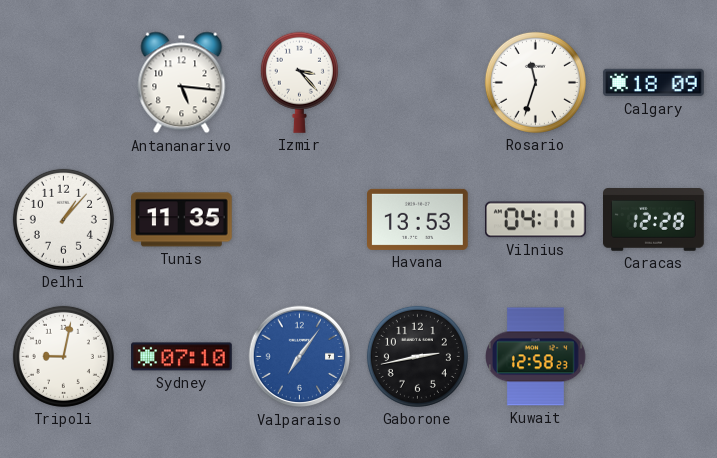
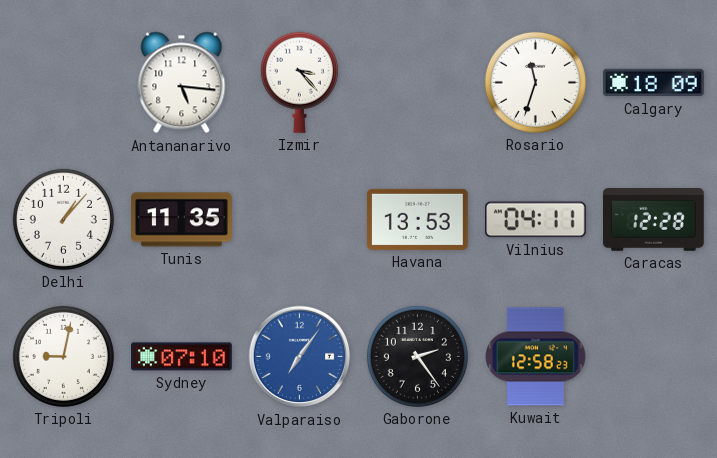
Gaborone: 2:43 -> 2:24
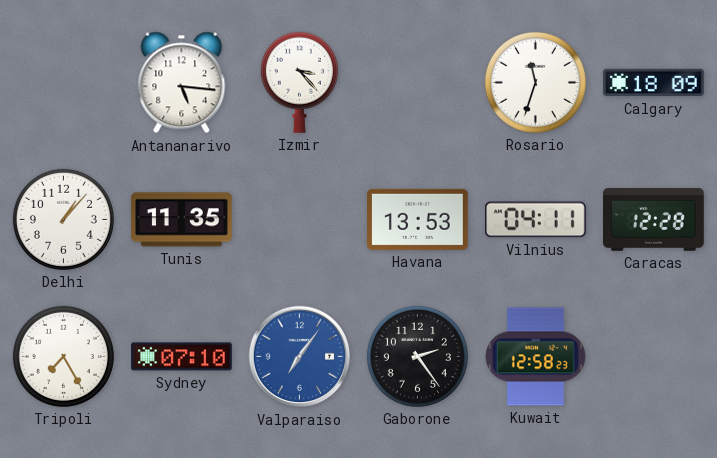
Tripoli: 9:02 -> 7:25
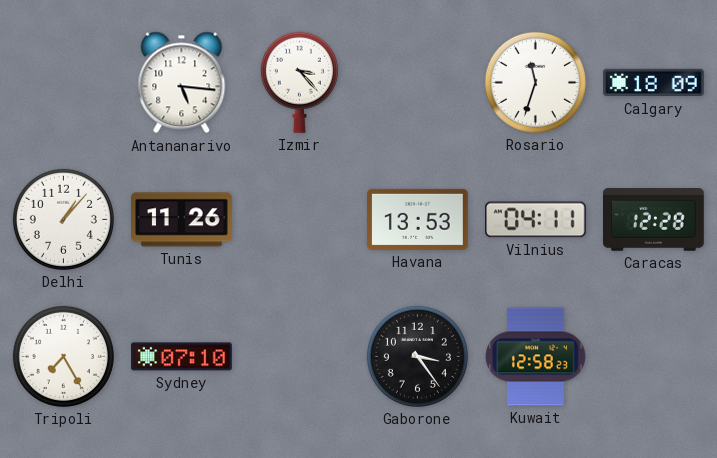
Tunis: 11:35 -> 11:26
Valparaiso: 7:06 -> none
Gaborone: 2:24 -> 3:24
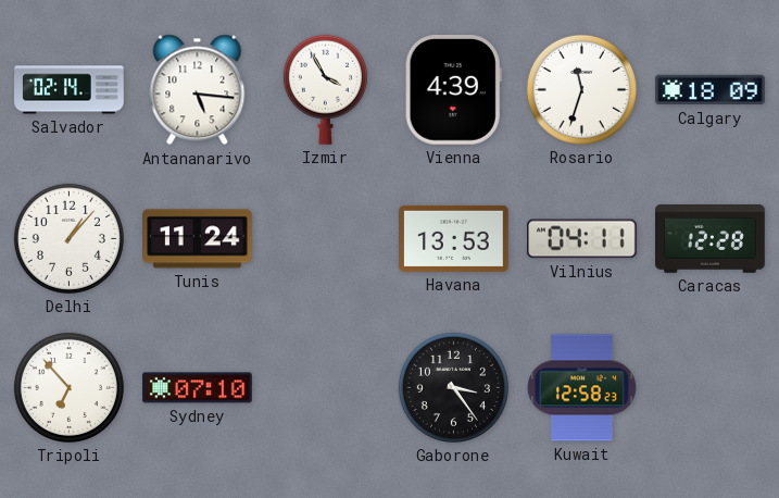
Salvador: none -> 02:14
Izmir: 3:23 -> 3:55
Vienna: none -> 4:39
Tunis: 11:26 -> 11:24
Tripoli: 7:25 -> 6:53
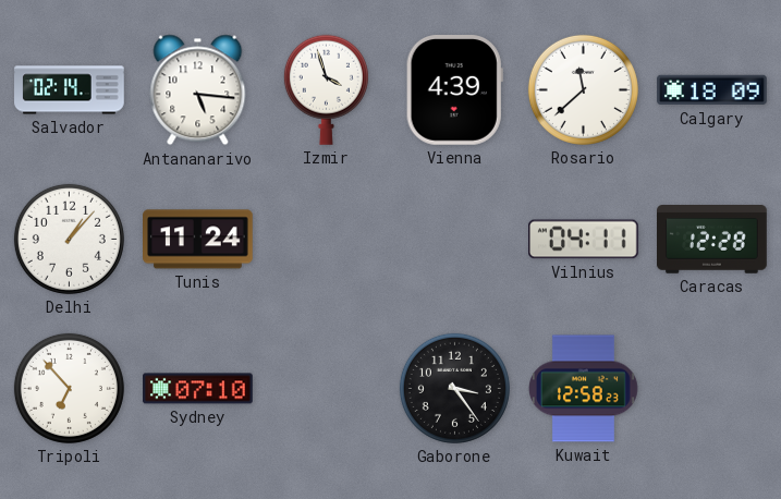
Izmir: 3:55 -> 3:57
Rosario: 11:33 -> 11:38
Havana: 13:53 -> none
